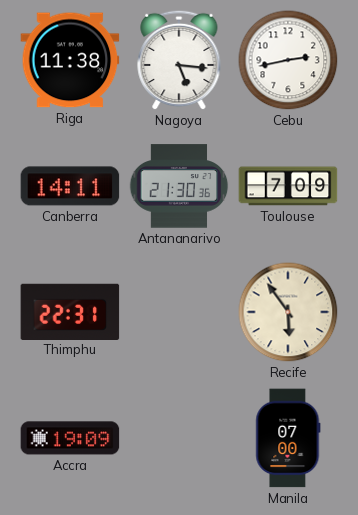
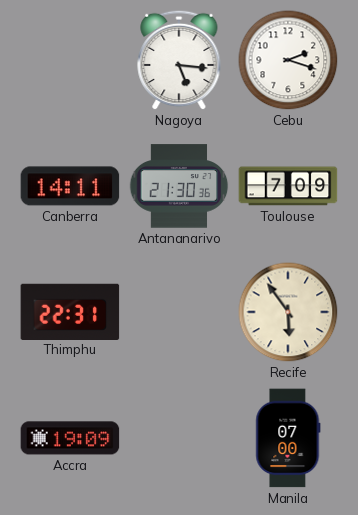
Riga: 11:38 -> none
Cebu: 2:43 -> 2:18
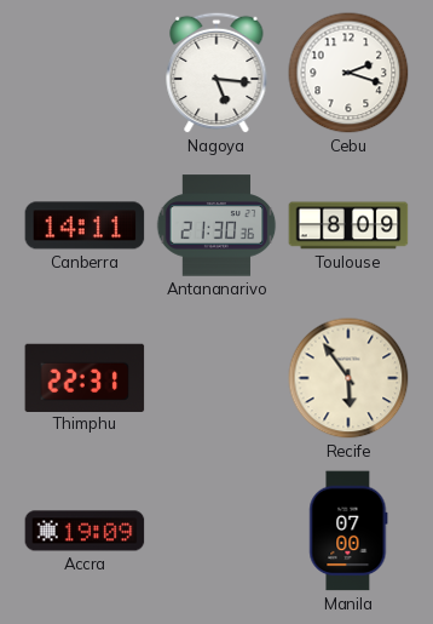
Toulouse: 7:09 -> 8:09
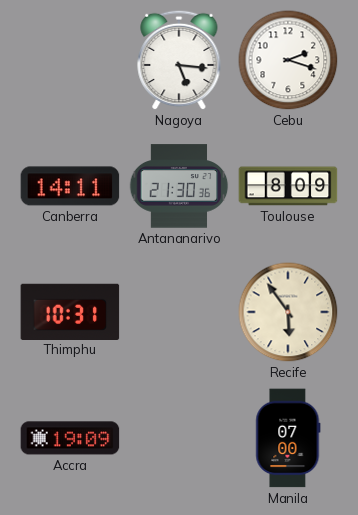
Thimphu: 22:31 -> 10:31
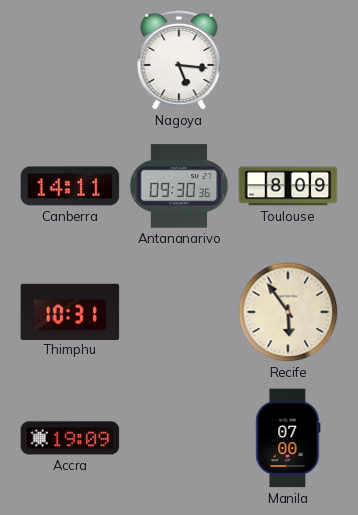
Cebu: 2:18 -> none
Antananarivo: 21:30 -> 09:30
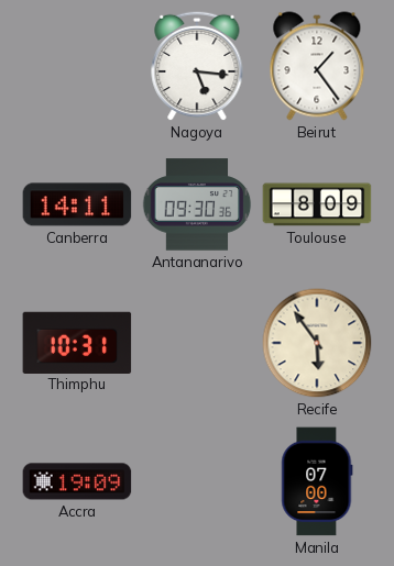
Beirut: none -> 1:24
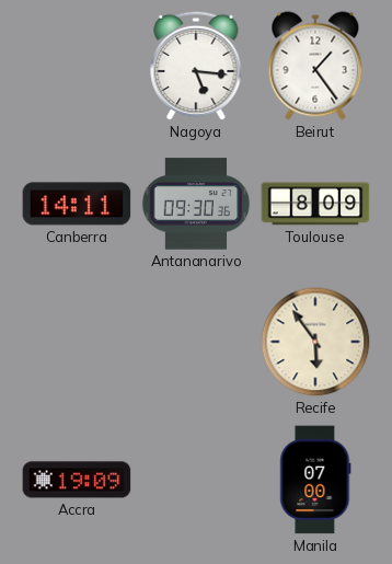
Thimphu: 10:31 -> none
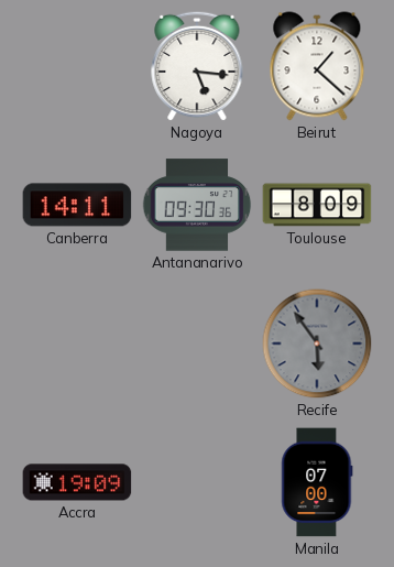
Beirut: 1:24 -> 1:22
Recife dial: cream -> grey
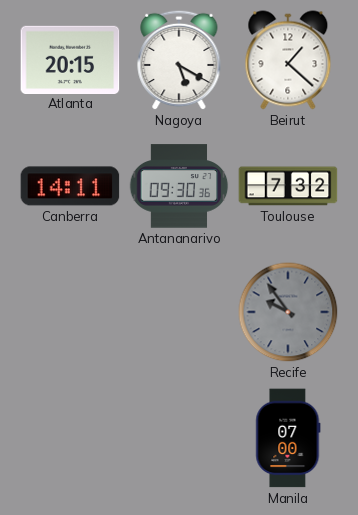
Atlanta: none -> 20:15
Nagoya: 5:16 -> 5:20
Toulouse: 8:09 -> 7:32
Recife: 5:54 -> 9:54
Accra: 19:09 -> none
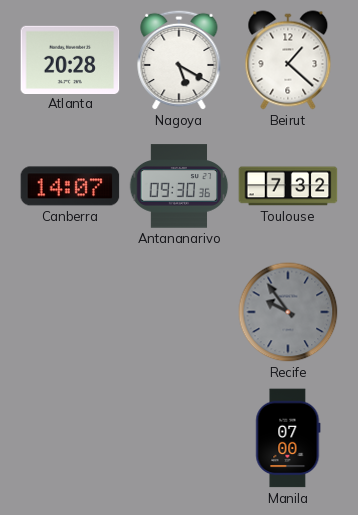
Atlanta: 20:15 -> 20:28
Canberra: 14:11 -> 14:07
